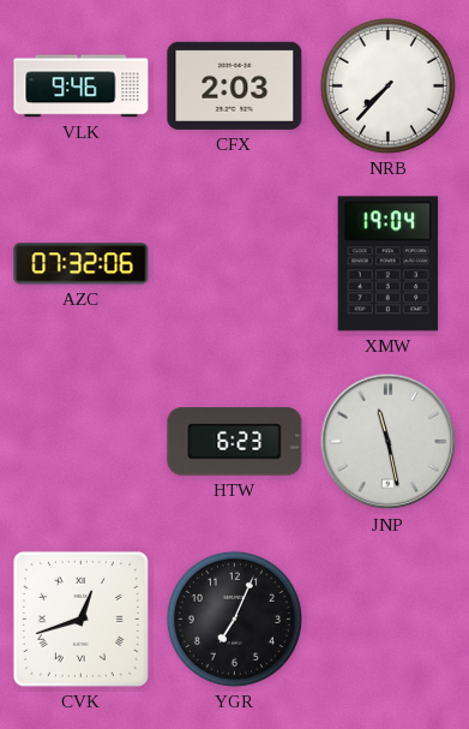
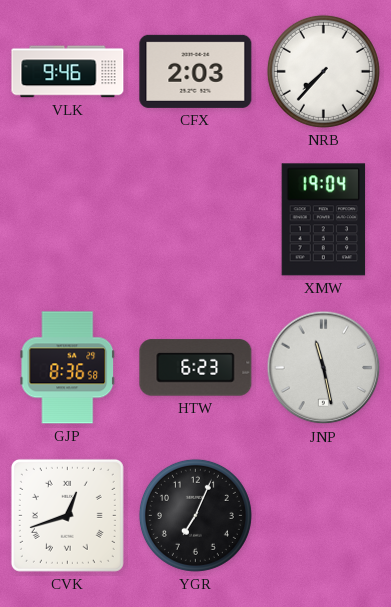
AZC: 07:32 -> none
GJP: none -> 8:36
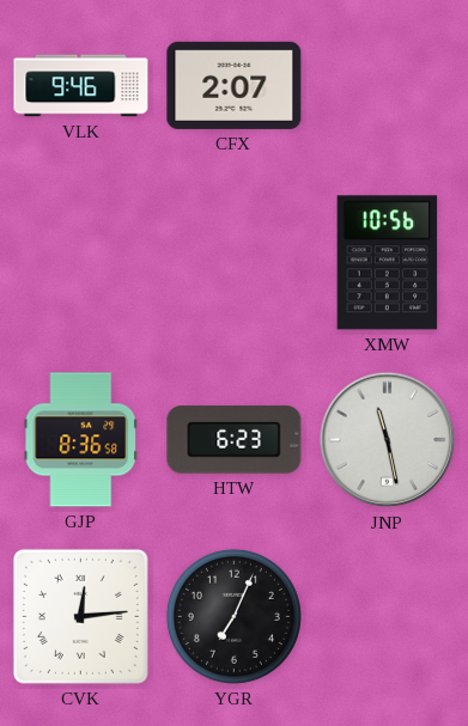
CFX: 2:03 -> 2:07
NRB: 7:37 -> none
XMW: 19:04 -> 10:56
CVK: 12:42 -> 12:14
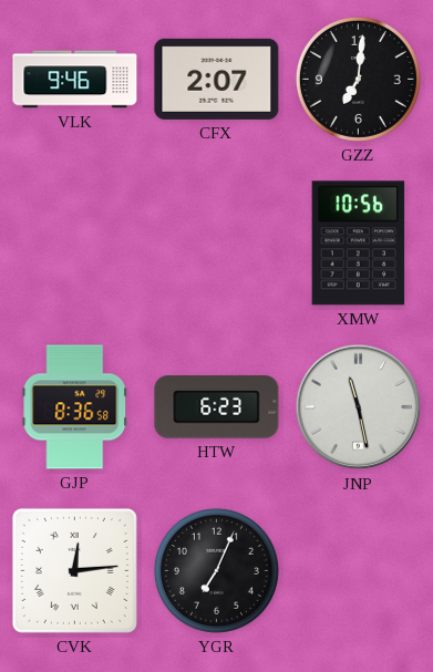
GZZ: none -> 7:01
